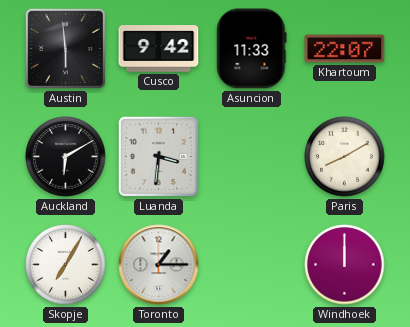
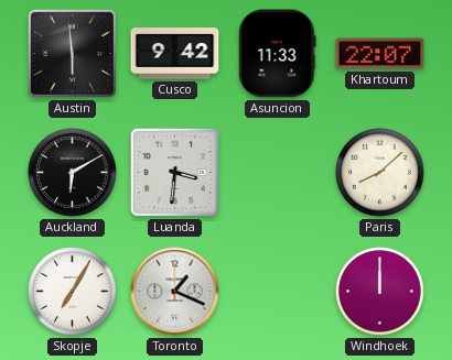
Paris: 8:10 -> 8:08
Toronto: 1:15 -> 1:19
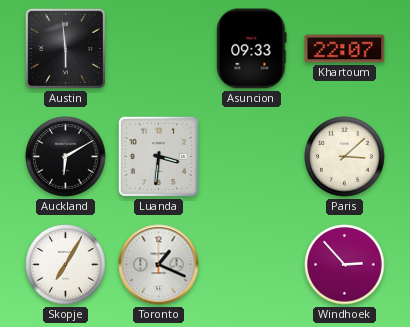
Cusco: 9:42 -> none
Asuncion: 11:33 -> 09:33
Paris: 8:08 -> 3:08
Windhoek: 12:00 -> 2:53
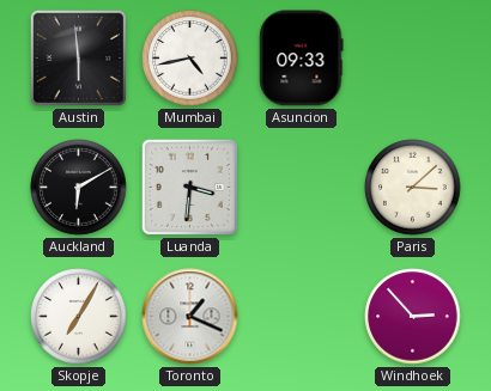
Mumbai: none -> 4:43
Khartoum: 22:07 -> none
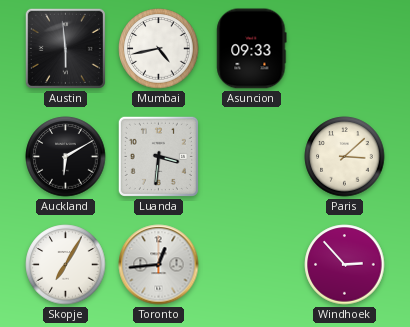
Toronto: 1:19 -> 12:44
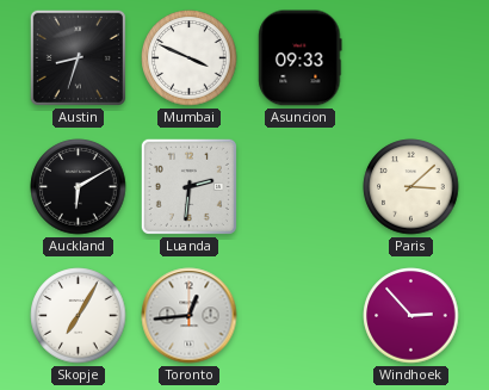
Austin: 5:59 -> 8:33
Mumbai: 4:43 -> 3:49
Luanda: 3:31 -> 2:31
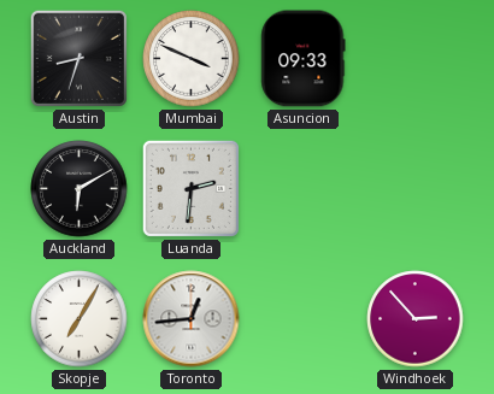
Paris: 3:08 -> none
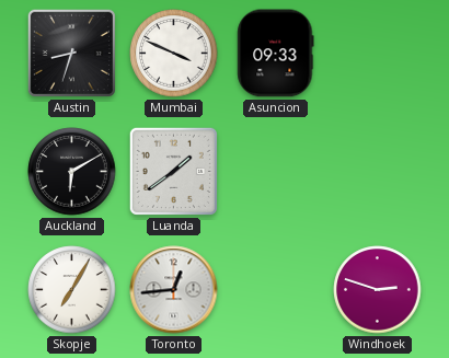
Luanda: 2:31 -> 1:39
Windhoek: 2:53 -> 2:48
